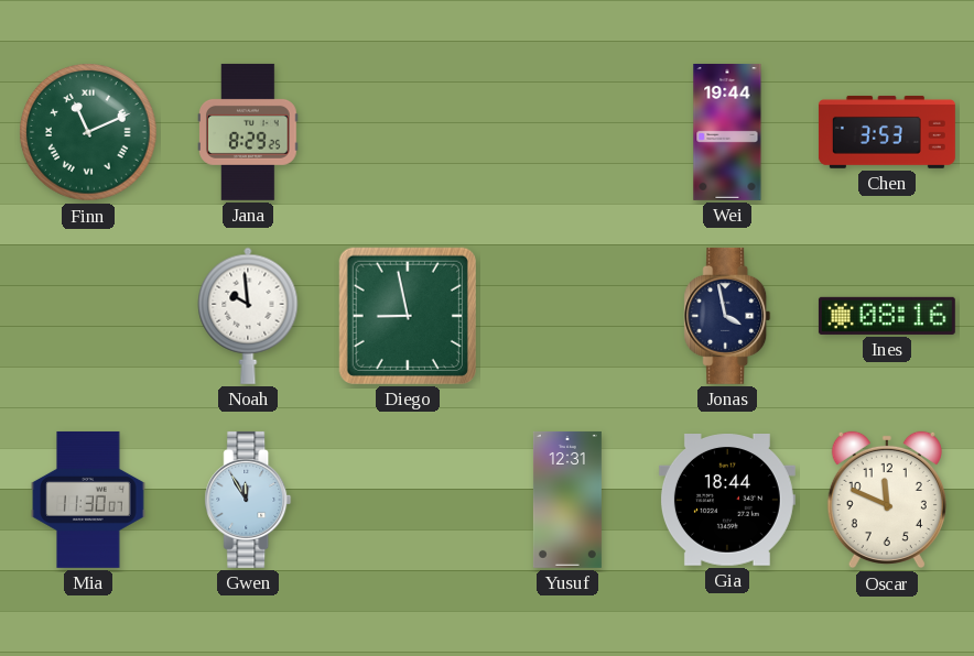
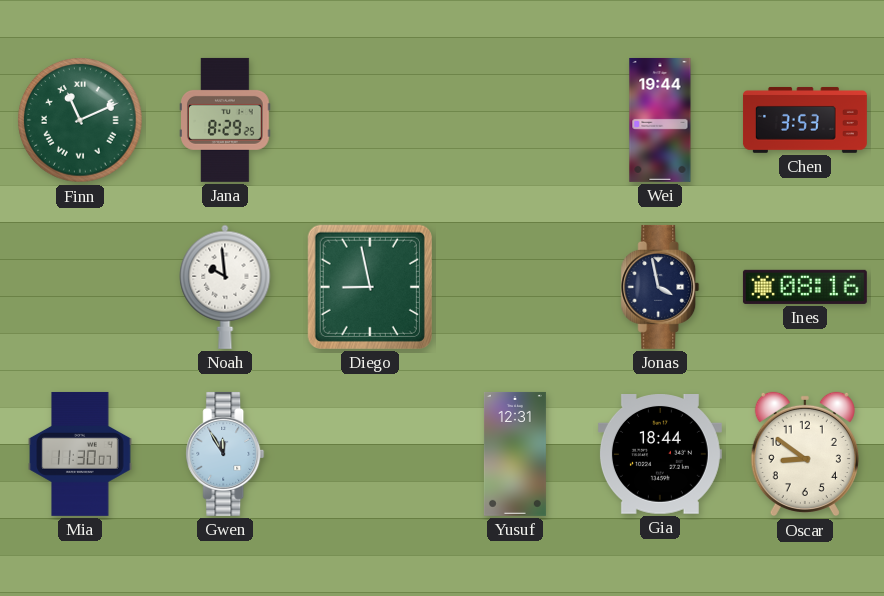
Oscar: 11:49 -> 8:51
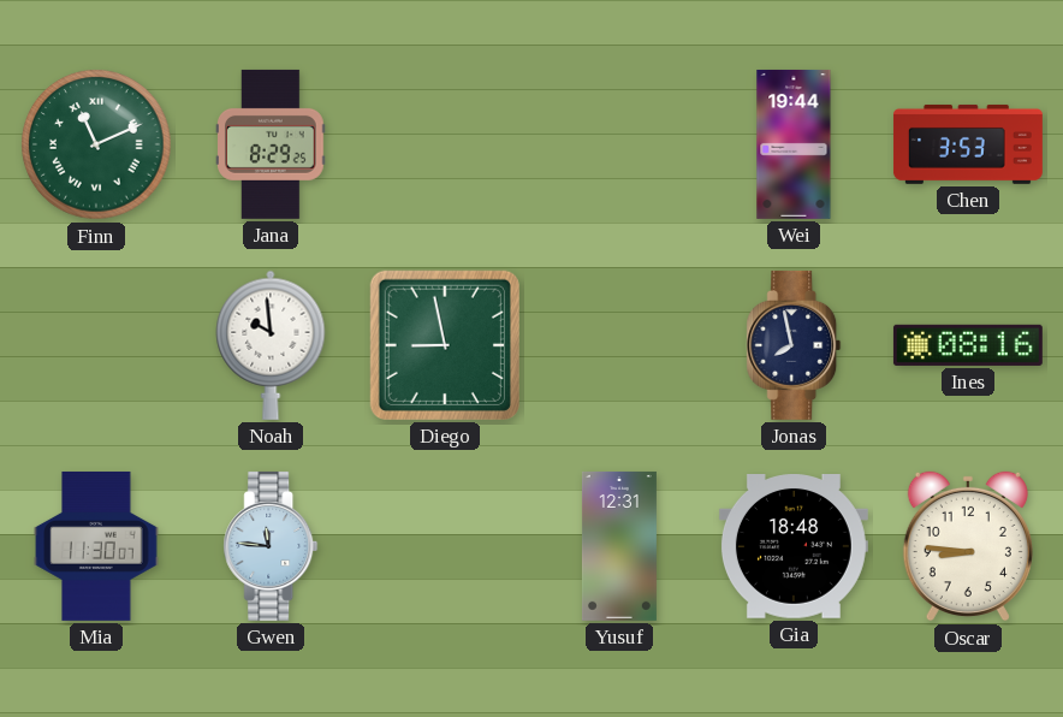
Jonas: 3:58 -> 7:58
Gwen: 11:55 -> 11:46
Gia: 18:44 -> 18:48
Oscar: 8:51 -> 8:46
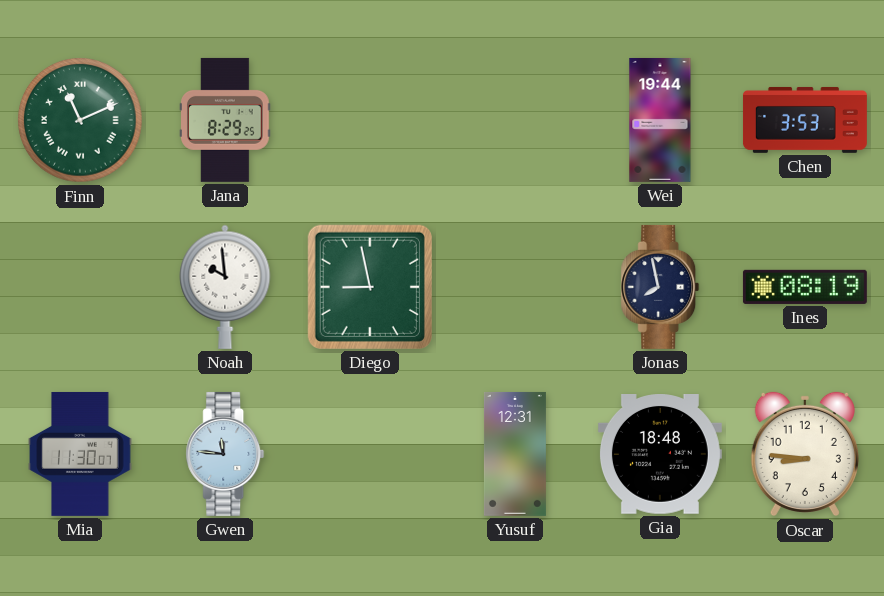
Ines: 08:16 -> 08:19
